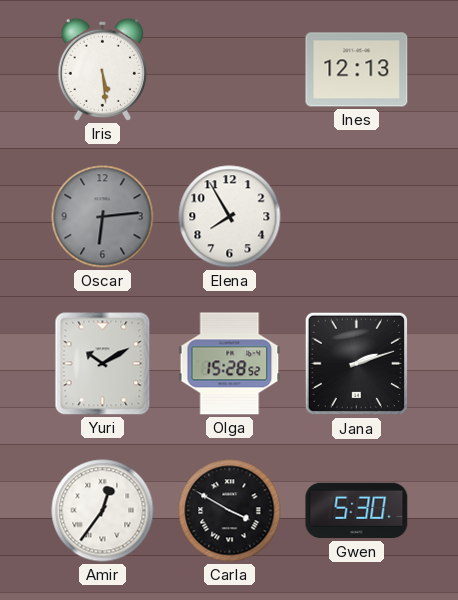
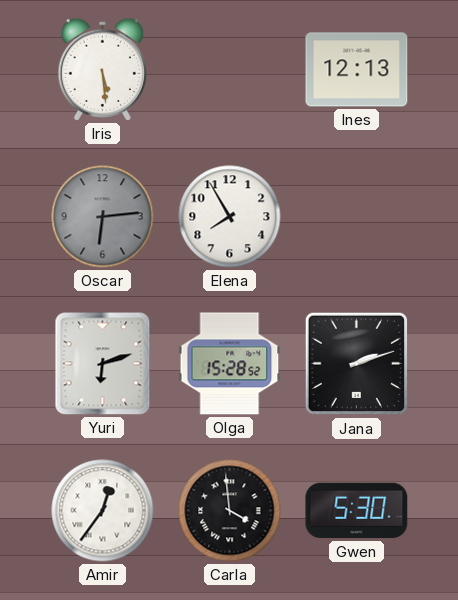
Yuri: 10:10 -> 6:12
Carla: 3:50 -> 3:59
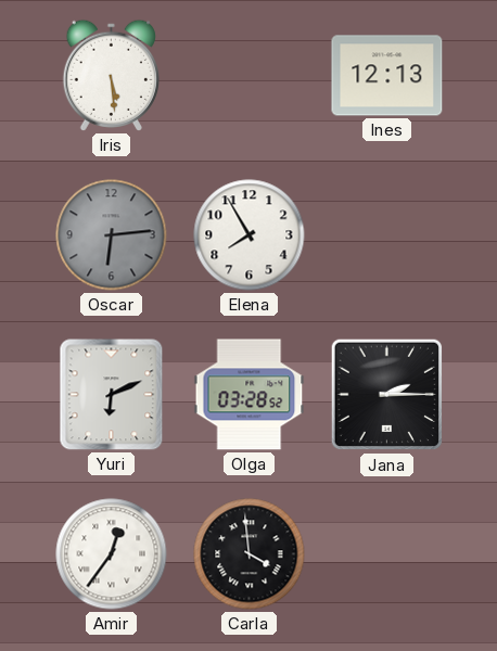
Yuri: 6:12 -> 6:11
Olga: 15:28 -> 03:28
Jana: 2:12 -> 2:15
Gwen: 5:30 -> none
